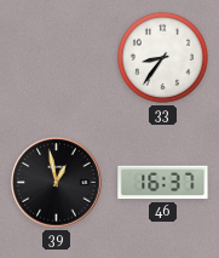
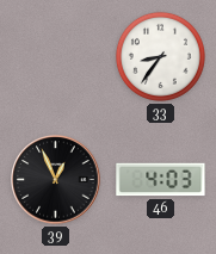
39: 12:58 -> 12:56
46: 16:37 -> 4:03
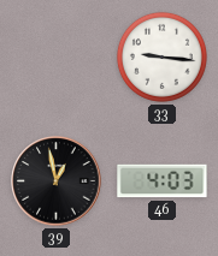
33: 8:36 -> 9:16
39: 12:56 -> 12:58
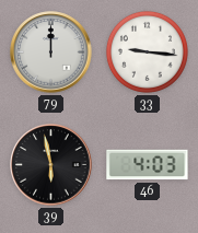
79: none -> 12:00
39: 12:58 -> 5:58
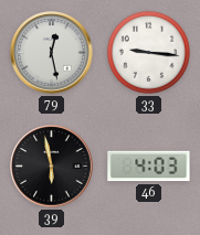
79: 12:00 -> 12:28
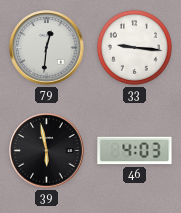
79: 12:28 -> 12:31
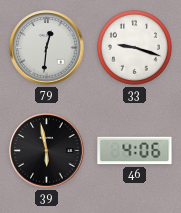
33: 9:16 -> 9:18
46: 4:03 -> 4:06
